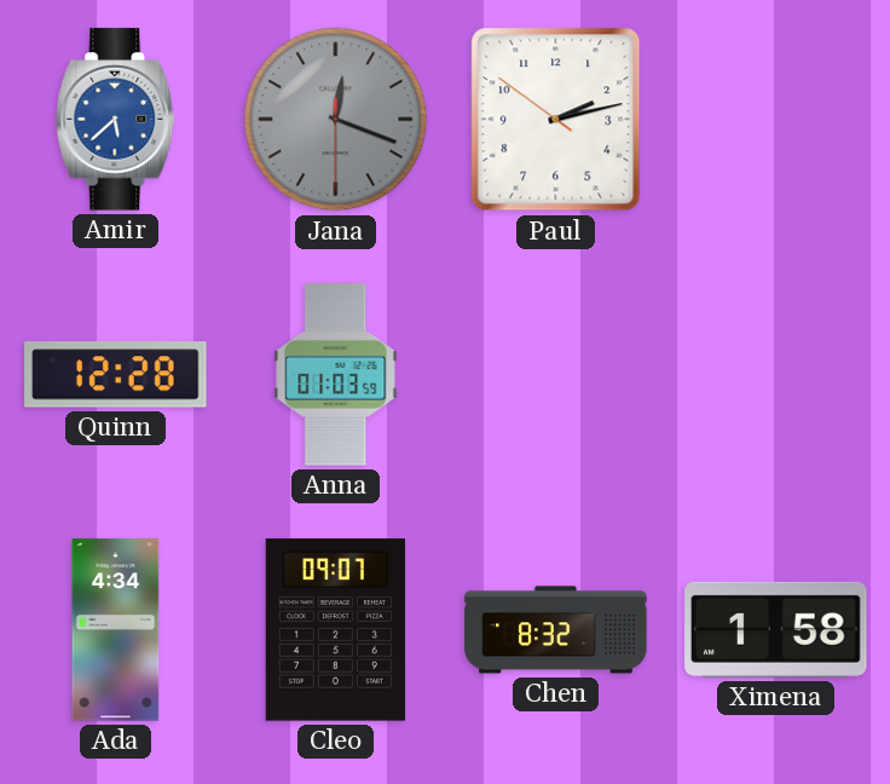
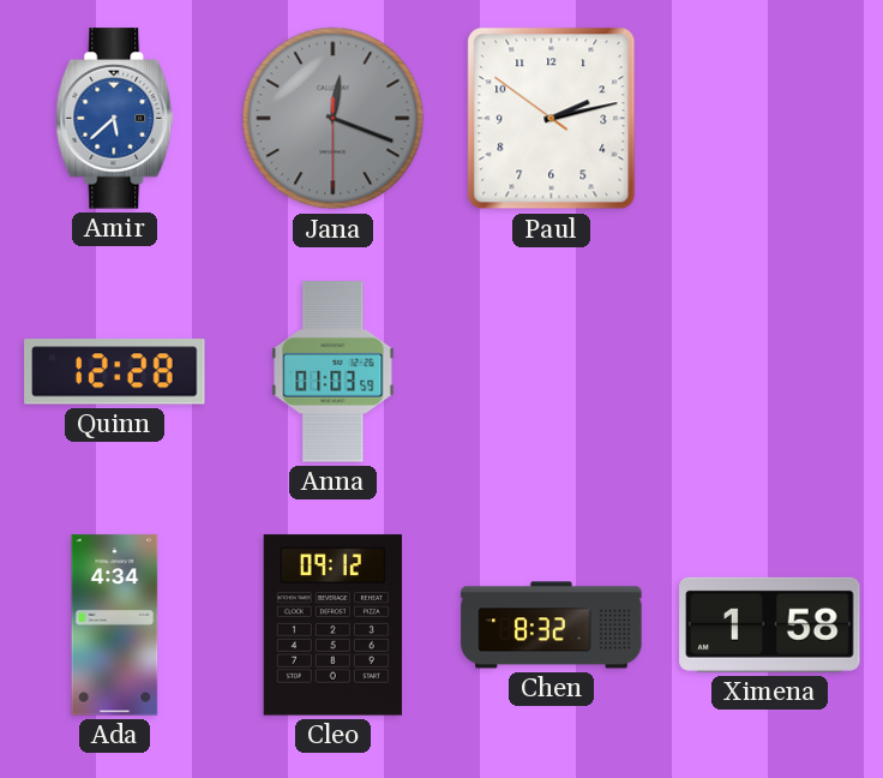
Cleo: 09:07 -> 09:12
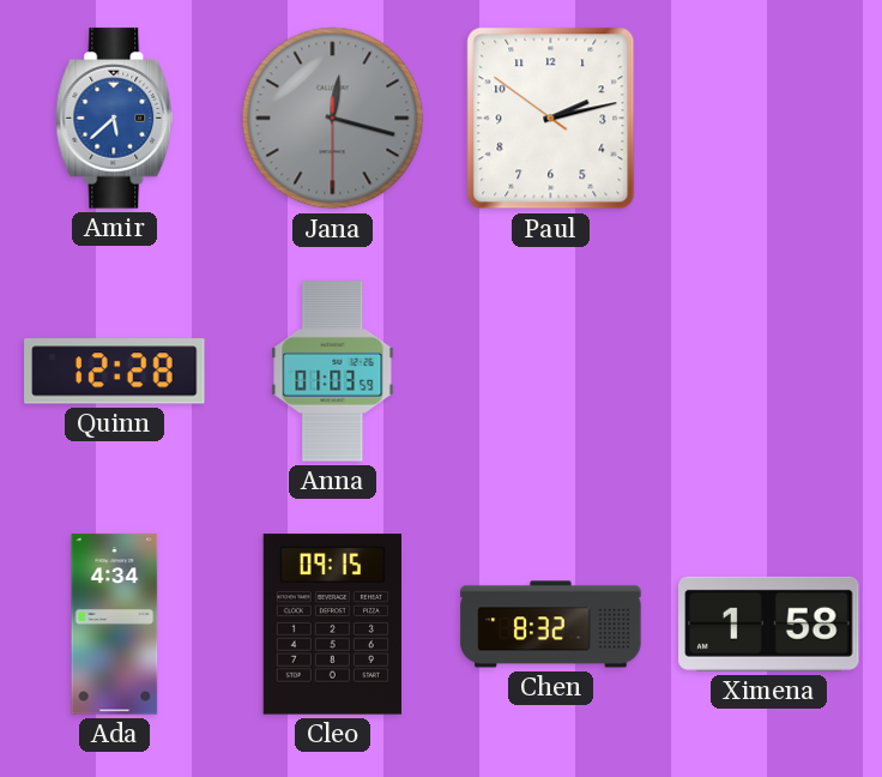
Jana: 12:18 -> 12:17
Cleo: 09:12 -> 09:15
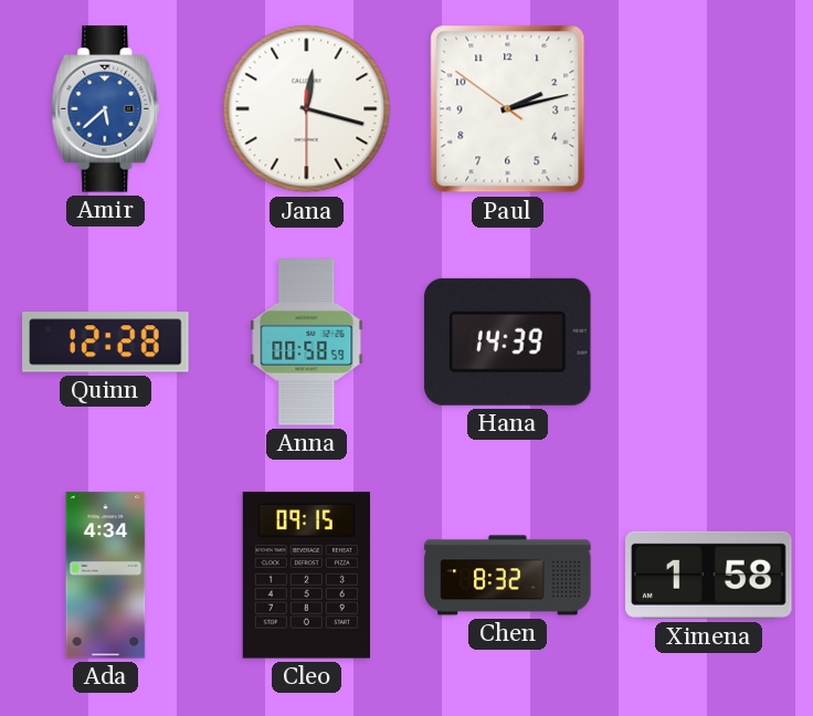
Jana dial: grey -> white
Anna: 01:03 -> 00:58
Hana: none -> 14:39
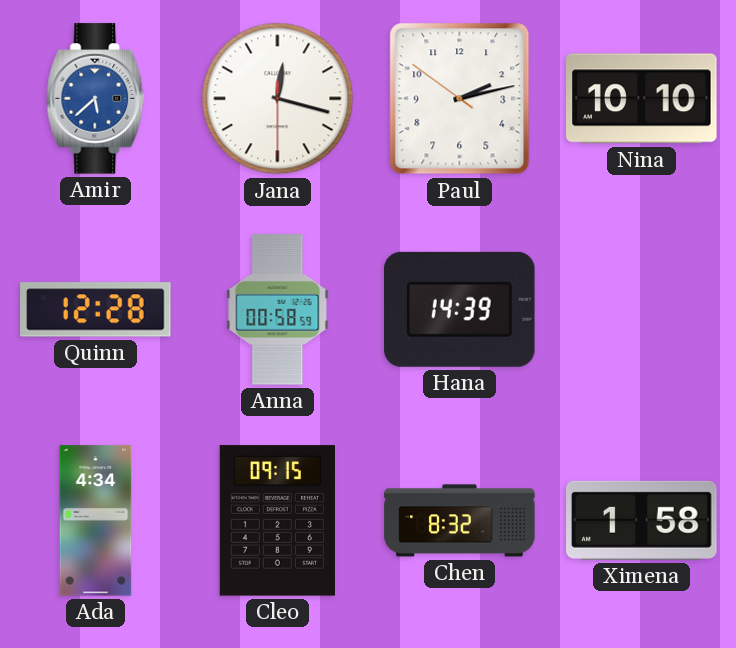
Nina: none -> 10:10
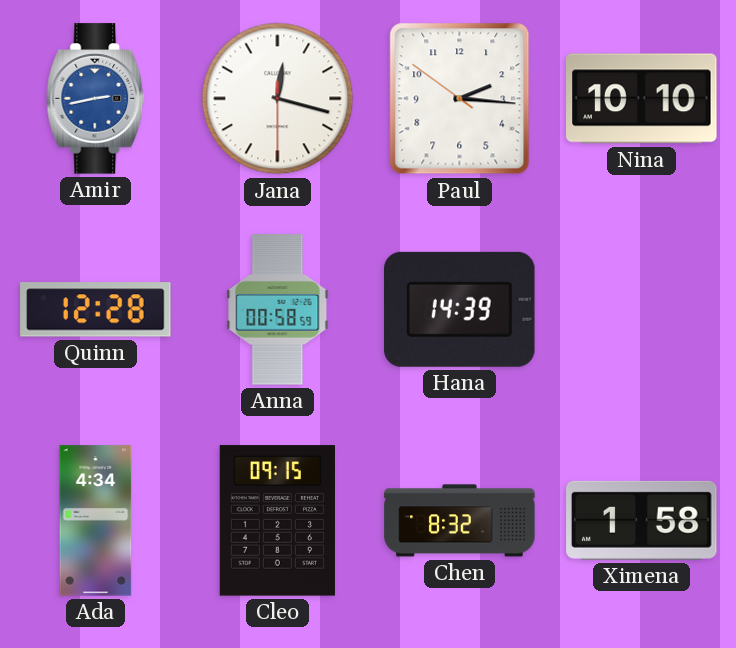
Amir: 5:38 -> 2:43
Paul: 2:12 -> 2:15
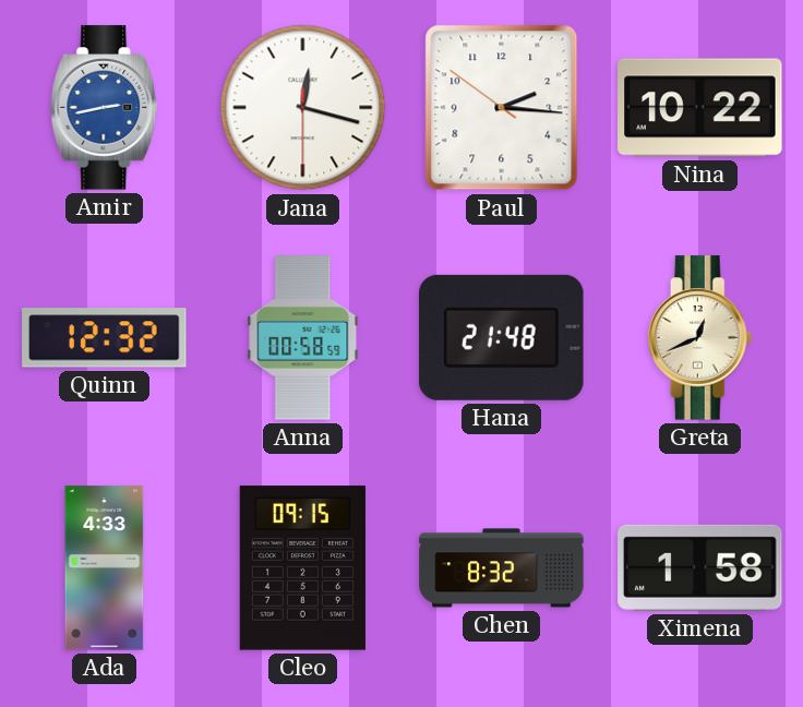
Nina: 10:10 -> 10:22
Quinn: 12:28 -> 12:32
Hana: 14:39 -> 21:48
Greta: none -> 12:41
Ada: 4:34 -> 4:33
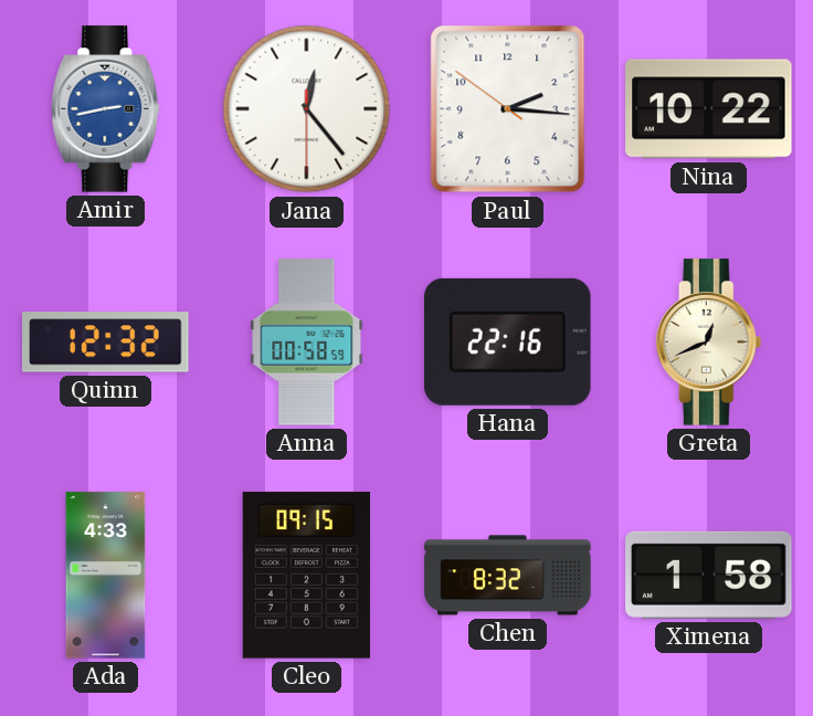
Jana: 12:17 -> 12:23
Hana: 21:48 -> 22:16
